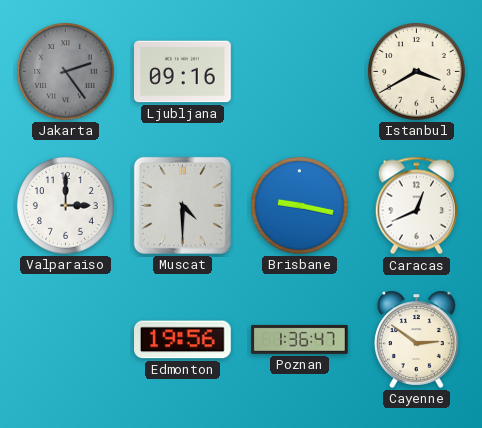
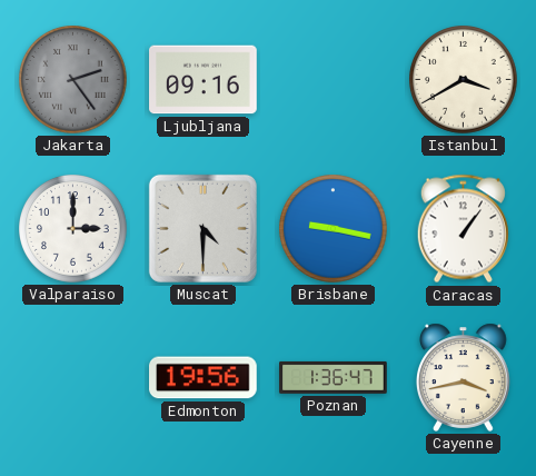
Caracas: 12:41 -> 1:06
Cayenne: 2:51 -> 3:43
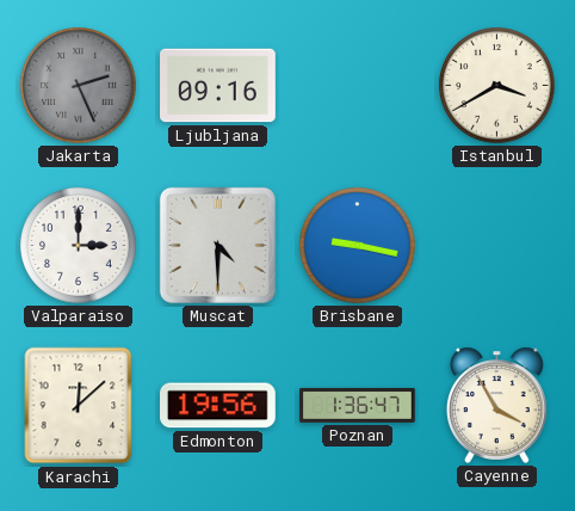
Jakarta: 2:24 -> 2:26
Caracas: 1:06 -> none
Karachi: none -> 12:08
Cayenne: 3:43 -> 3:55
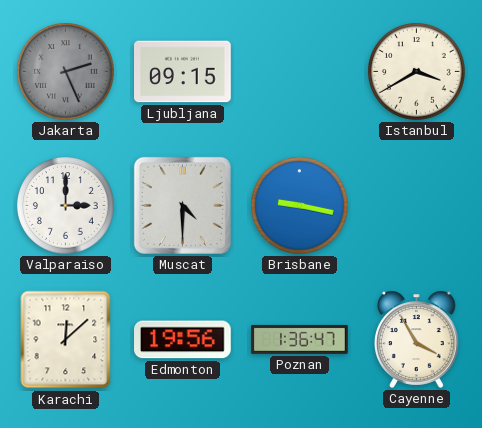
Ljubljana: 09:16 -> 09:15
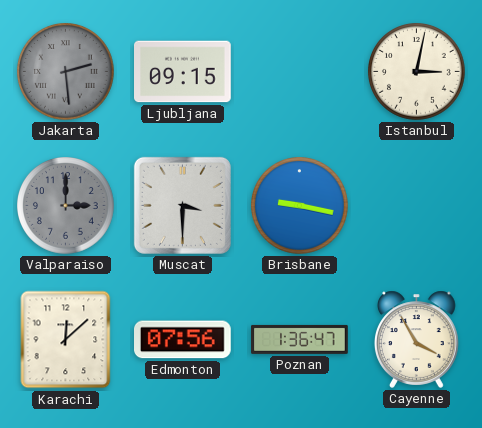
Jakarta: 2:26 -> 2:29
Istanbul: 3:40 -> 3:02
Valparaiso dial: white -> grey
Muscat: 4:30 -> 3:30
Edmonton: 19:56 -> 07:56
